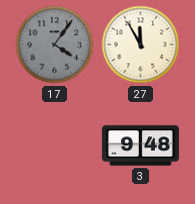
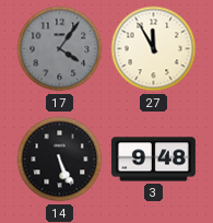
14: none -> 5:26
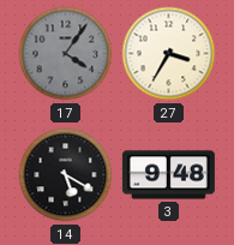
27: 11:55 -> 3:35
14: 5:26 -> 5:20
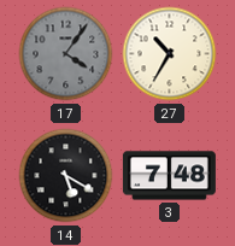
27: 3:35 -> 10:35
3: 9:48 -> 7:48
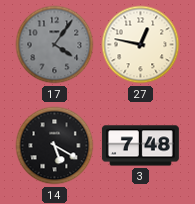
27: 10:35 -> 12:47
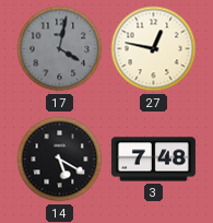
17: 4:06 -> 4:02
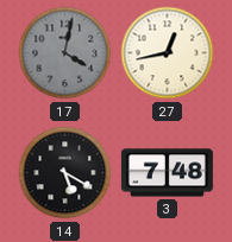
27: 12:47 -> 12:43
